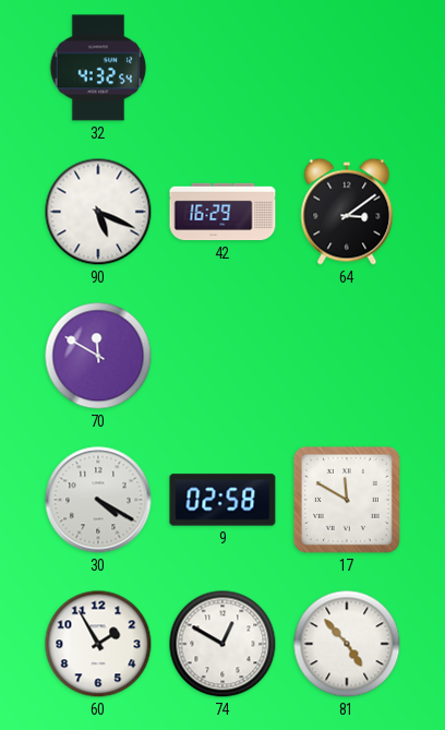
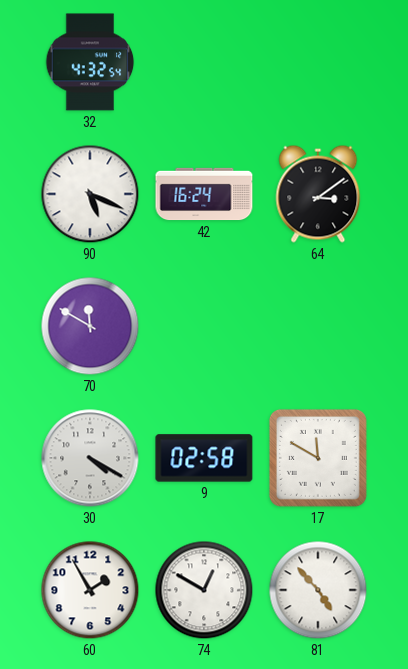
42: 16:29 -> 16:24
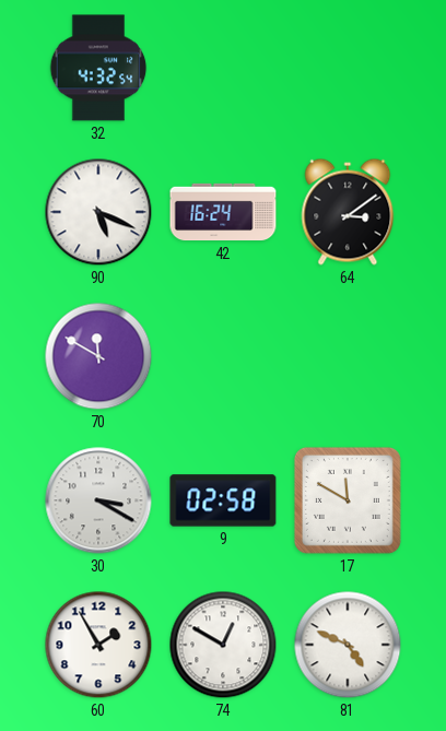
30: 4:20 -> 3:20
81: 4:53 -> 4:49
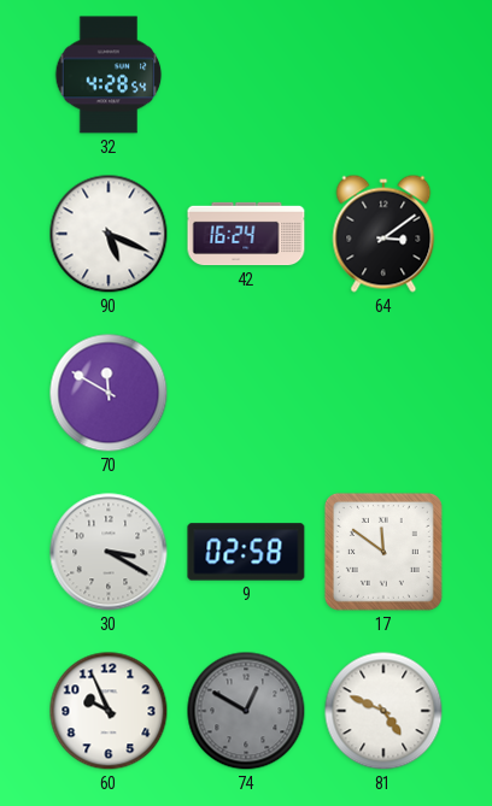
32: 4:32 -> 4:28
17: 11:50 -> 11:51
60: 1:55 -> 9:56
74 dial: white -> grey
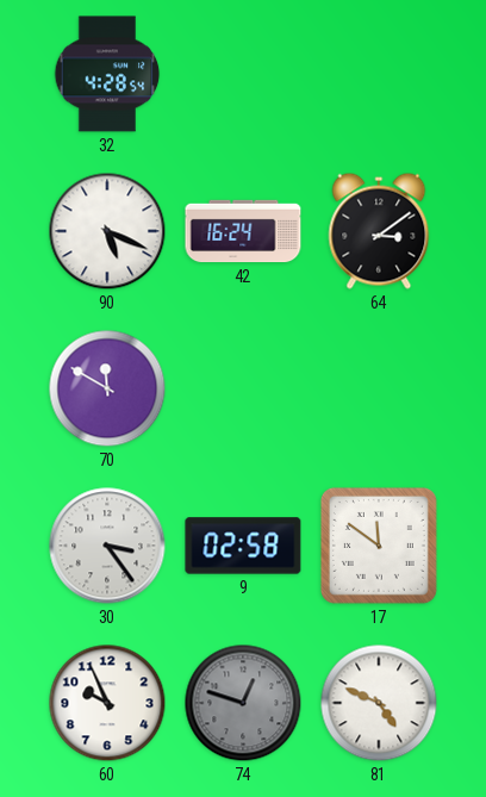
30: 3:20 -> 3:24
74: 12:50 -> 12:48
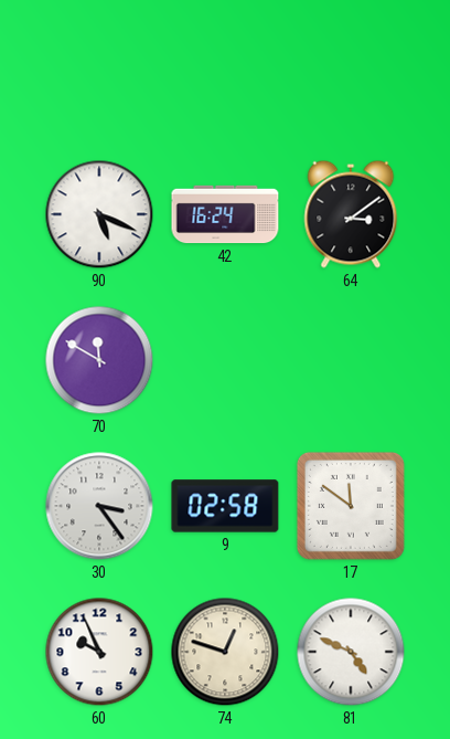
32: 4:28 -> none
74 dial: grey -> cream
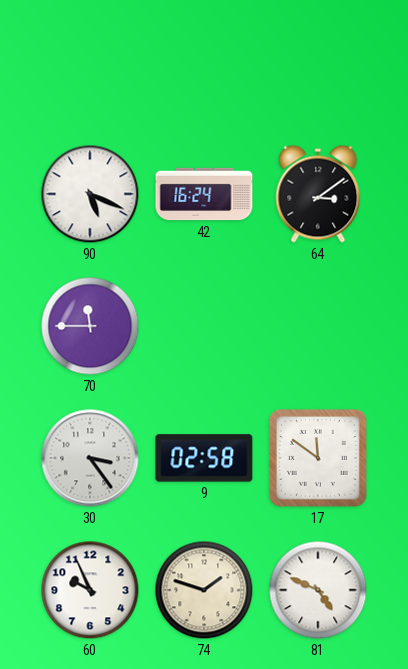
70: 11:50 -> 11:45
74: 12:48 -> 1:48
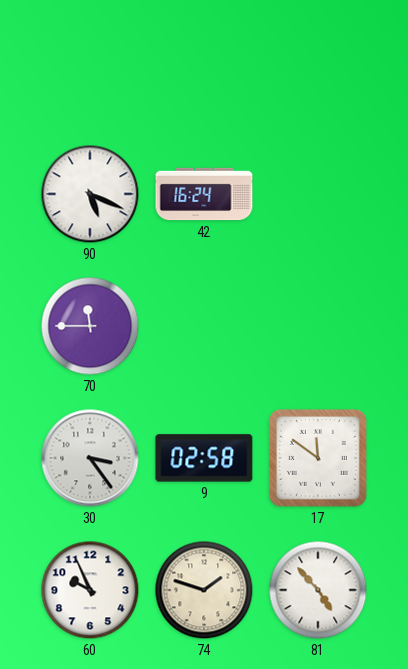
64: 3:09 -> none
81: 4:49 -> 4:53
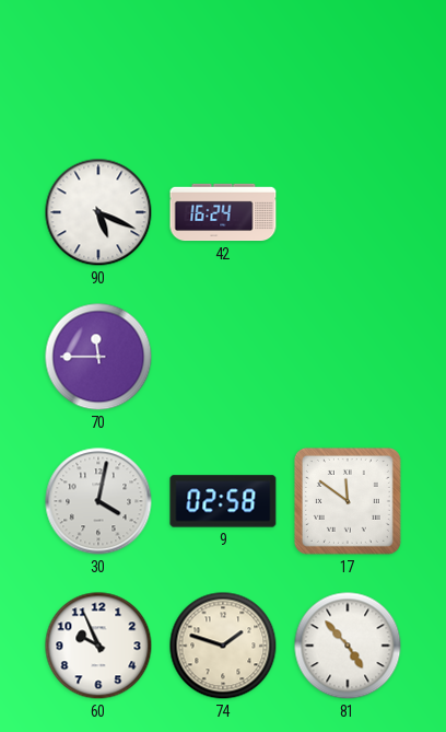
30: 3:24 -> 4:02
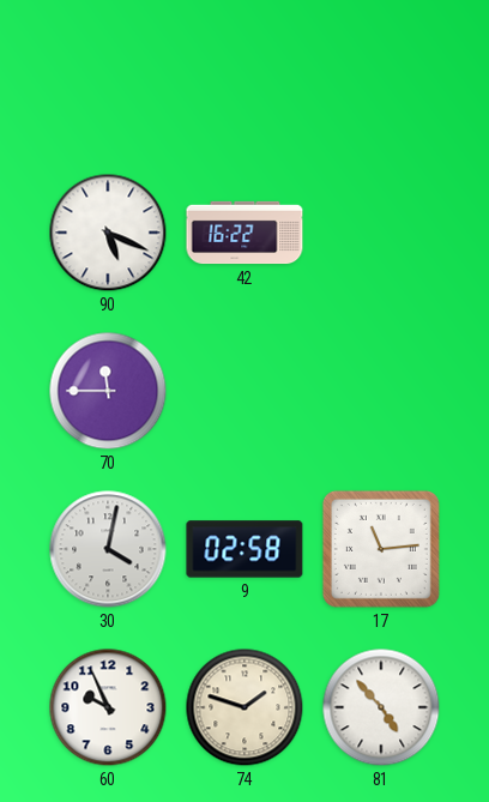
42: 16:24 -> 16:22
17: 11:51 -> 11:14
